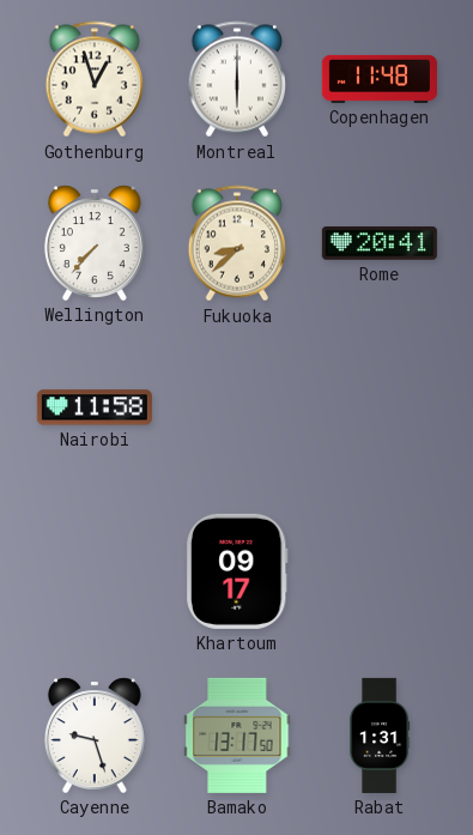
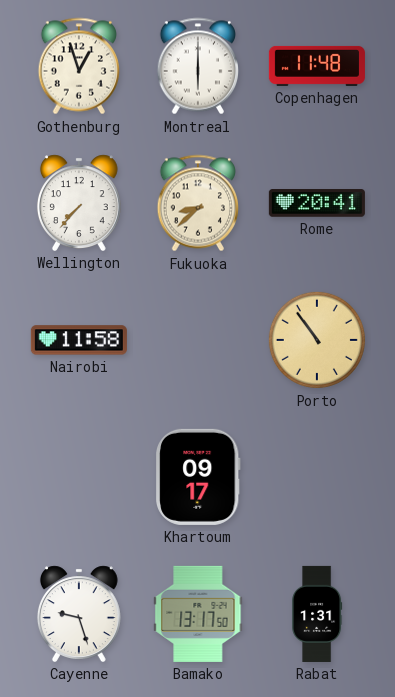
Porto: none -> 10:54
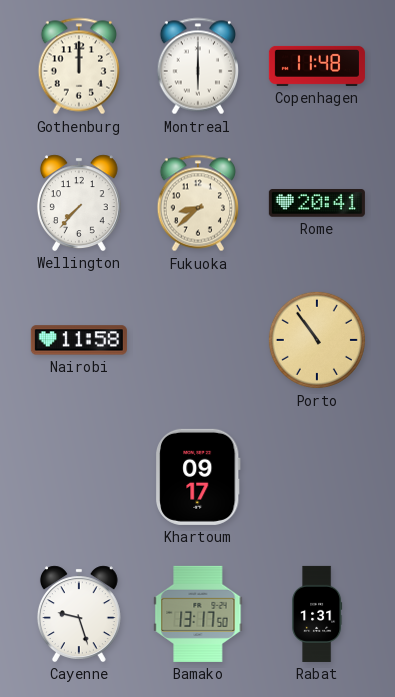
Gothenburg: 12:57 -> 12:00
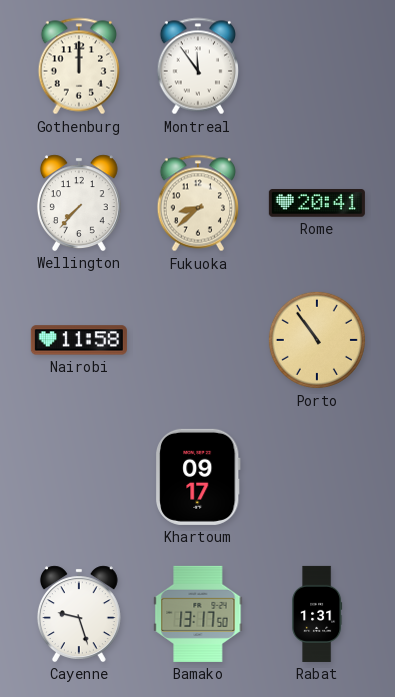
Montreal: 6:00 -> 11:54
Copenhagen: 11:48 -> none
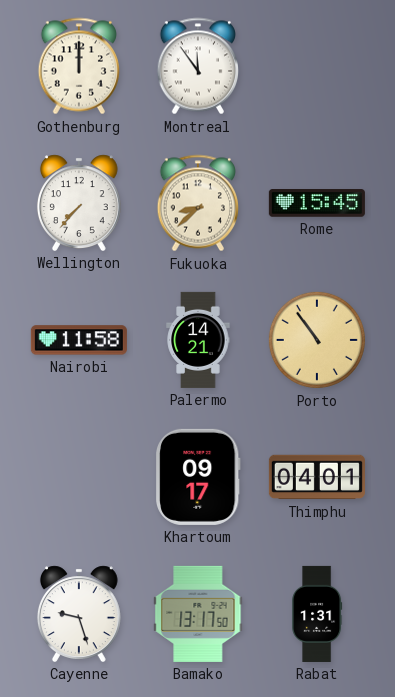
Rome: 20:41 -> 15:45
Palermo: none -> 14:21
Thimphu: none -> 04:01
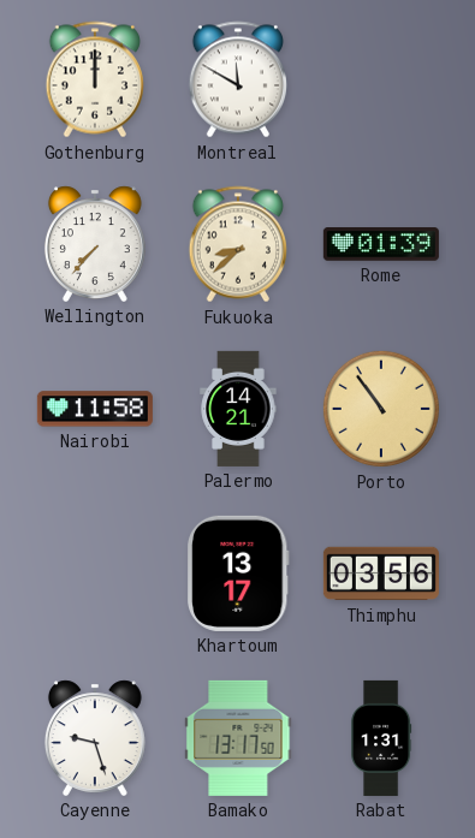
Montreal: 11:54 -> 11:50
Rome: 15:45 -> 01:39
Khartoum: 09:17 -> 13:17
Thimphu: 04:01 -> 03:56
